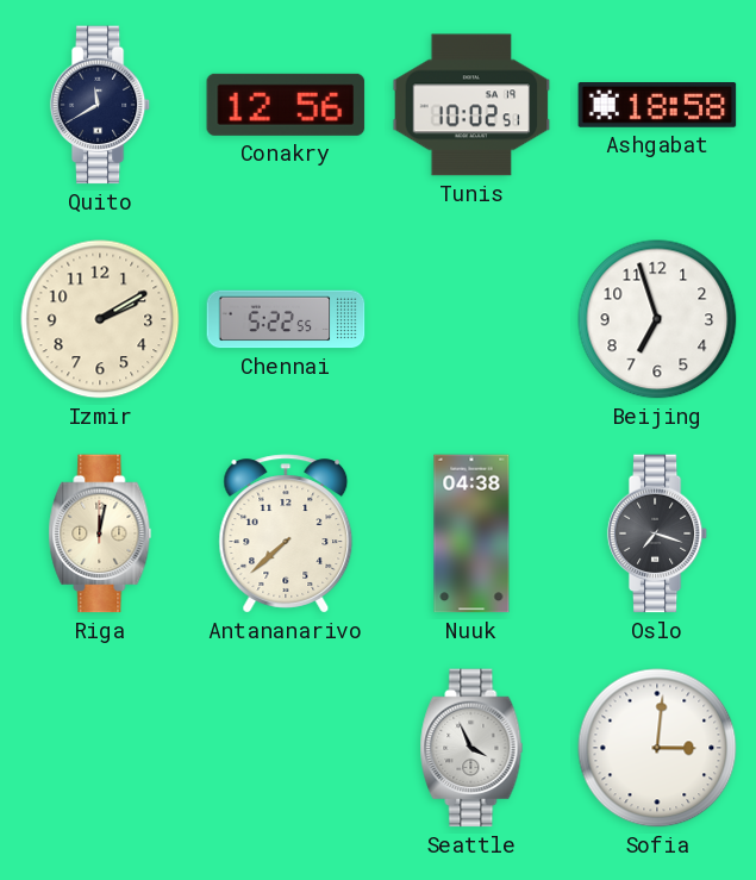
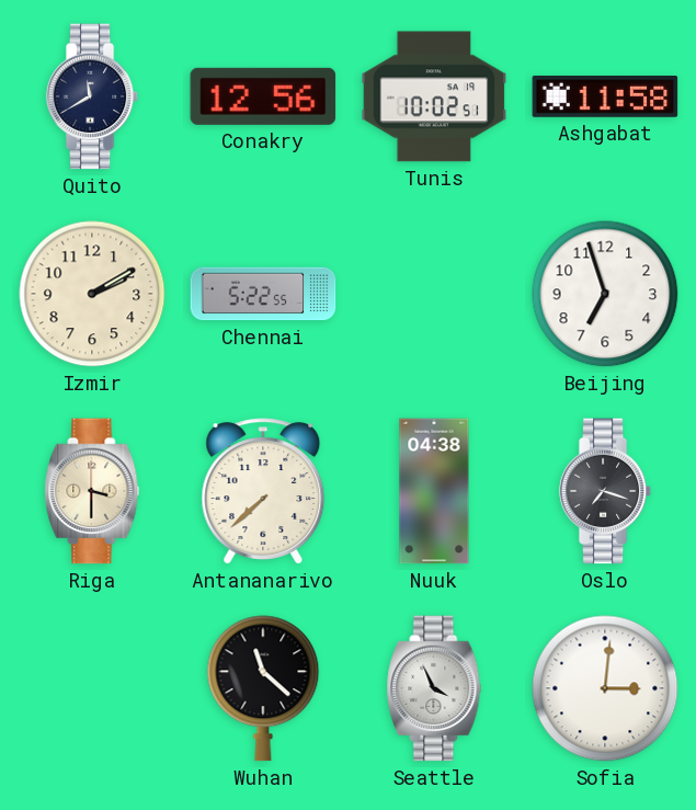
Ashgabat: 18:58 -> 11:58
Riga: 12:02 -> 3:30
Wuhan: none -> 11:22
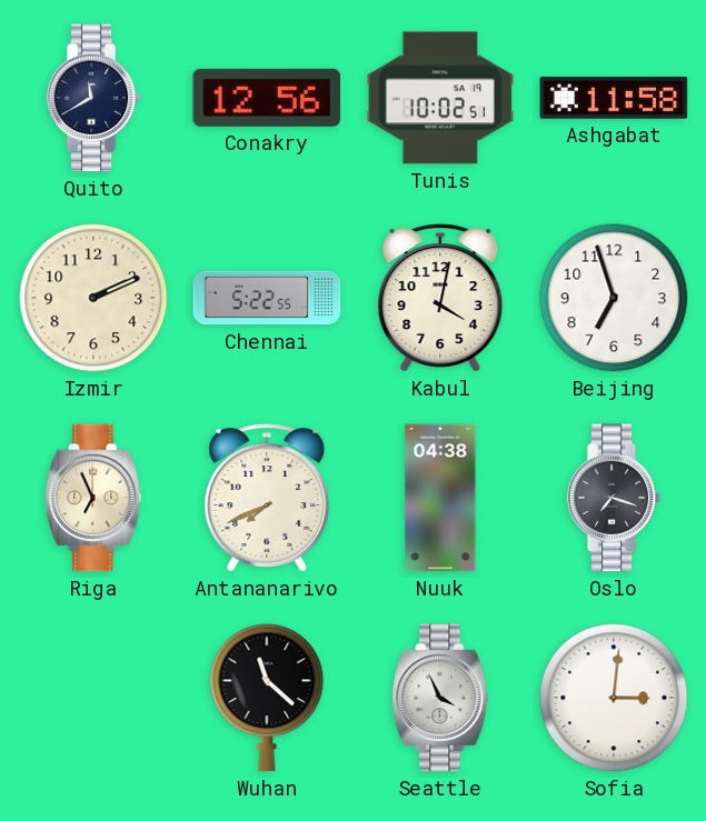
Izmir: 2:10 -> 2:11
Kabul: none -> 4:02
Riga: 3:30 -> 6:56
Antananarivo: 7:38 -> 7:41
